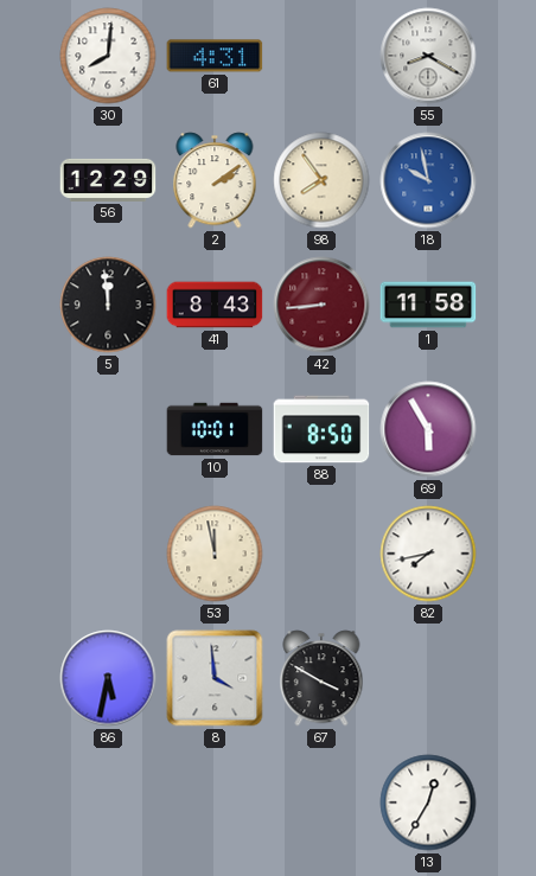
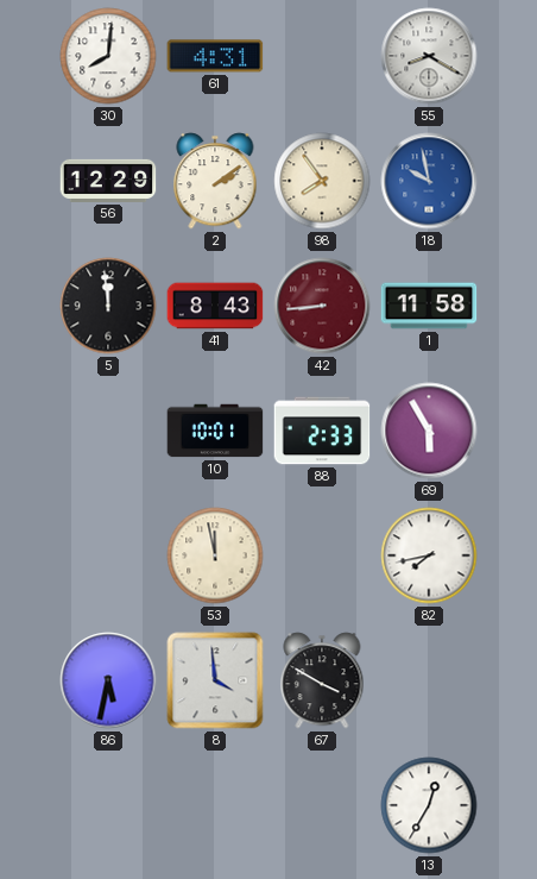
88: 8:50 -> 2:33
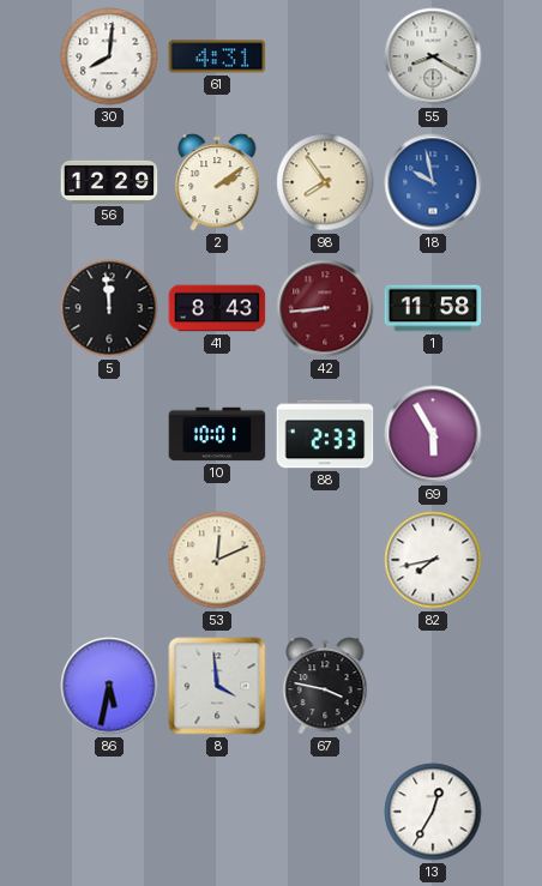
53: 11:58 -> 12:11
67: 3:50 -> 3:47
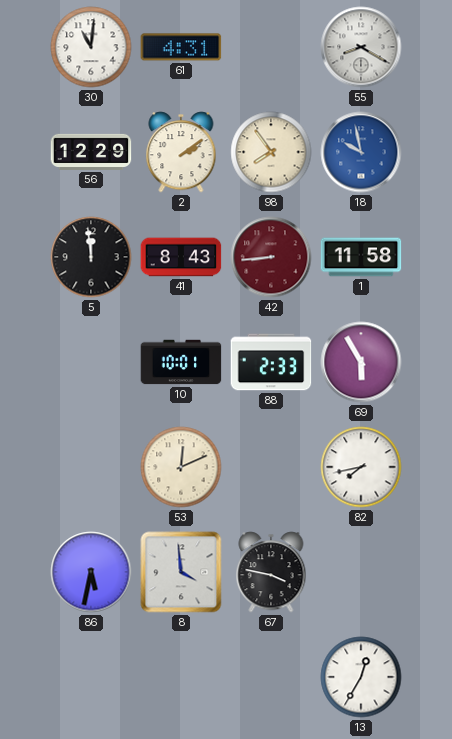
30: 8:01 -> 11:01
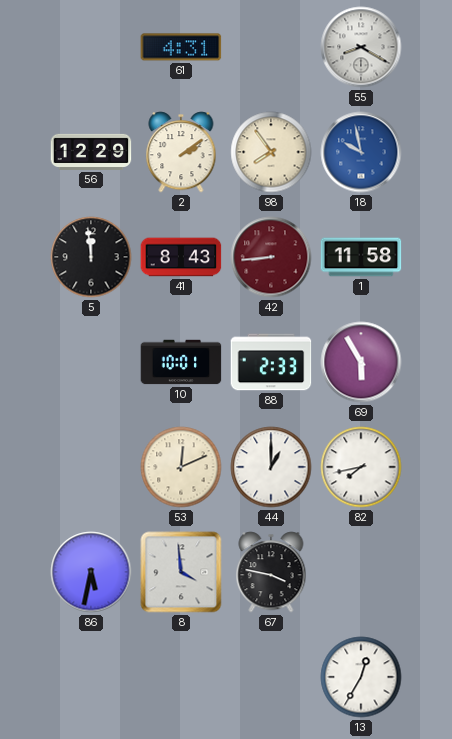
30: 11:01 -> none
44: none -> 1:00
